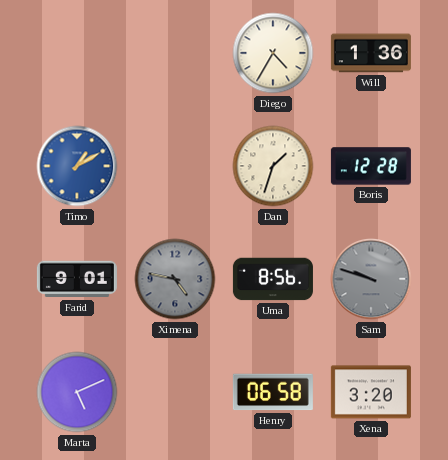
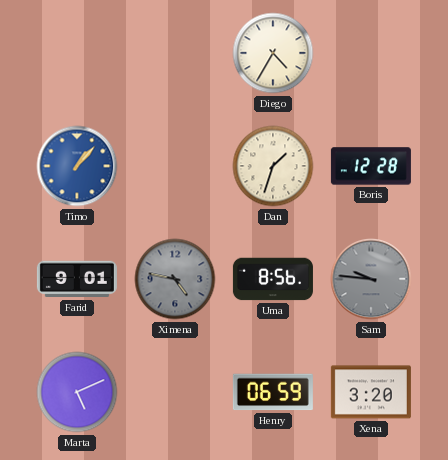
Will: 1:36 -> none
Timo: 1:10 -> 1:07
Sam: 9:48 -> 9:46
Henry: 06:58 -> 06:59
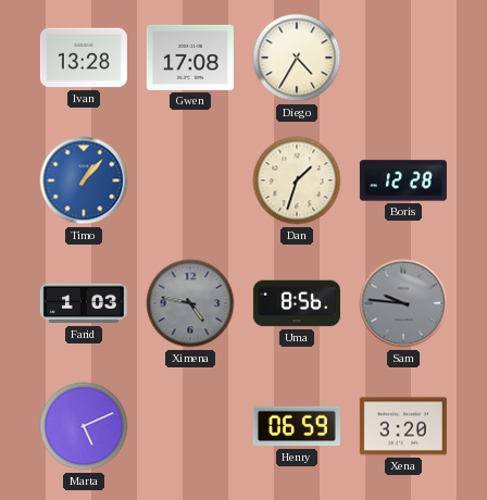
Ivan: none -> 13:28
Gwen: none -> 17:08
Farid: 9:01 -> 1:03
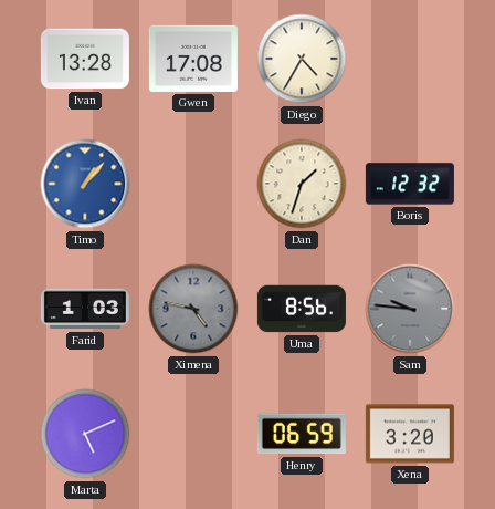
Boris: 12:28 -> 12:32
